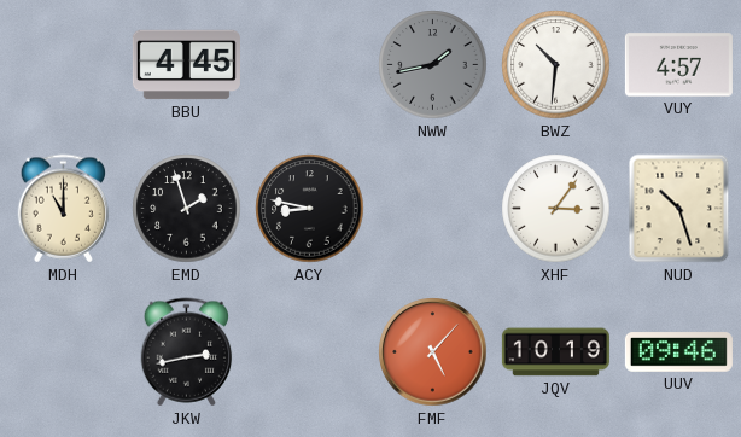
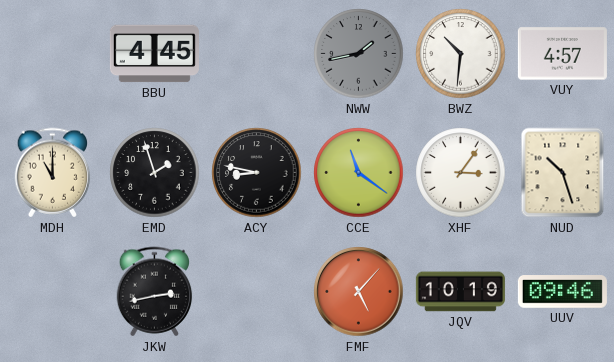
CCE: none -> 11:21
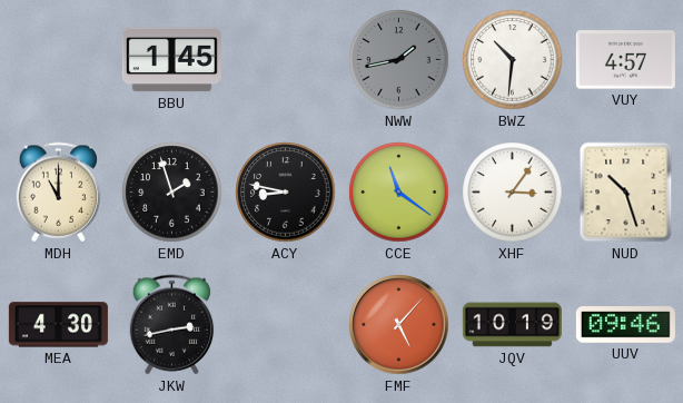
BBU: 4:45 -> 1:45
MEA: none -> 4:30
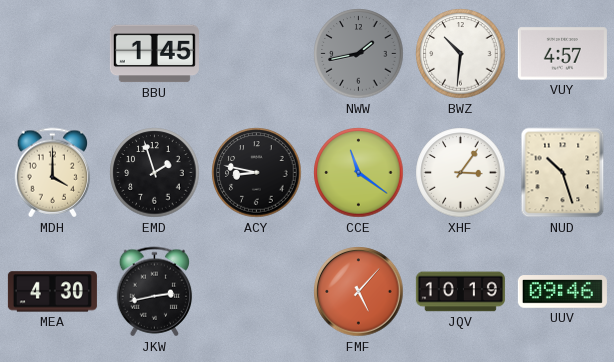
MDH: 11:00 -> 4:00
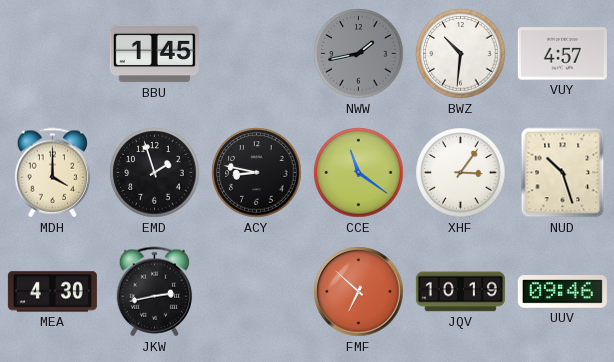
FMF: 5:07 -> 6:52
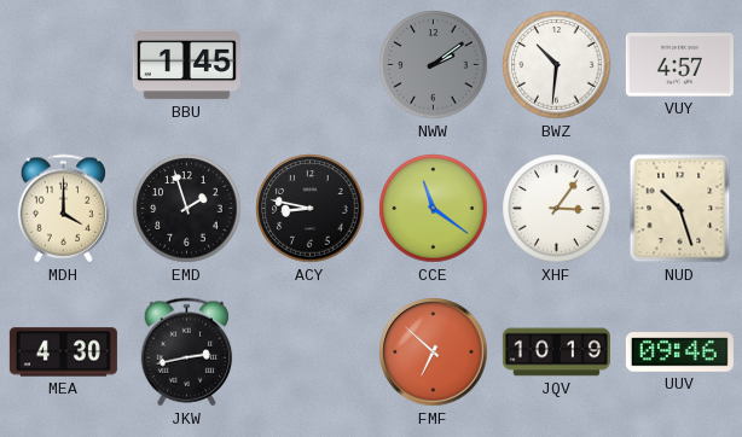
NWW: 1:43 -> 2:09
